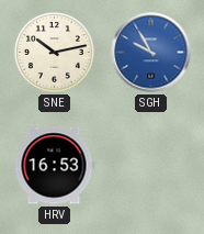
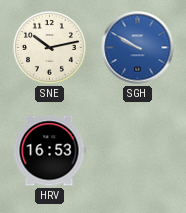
SGH: 9:55 -> 9:50
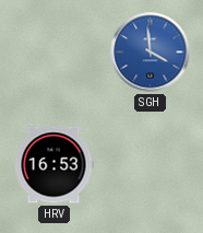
SNE: 10:13 -> none
SGH: 9:50 -> 3:59
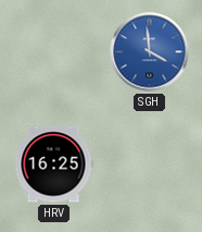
HRV: 16:53 -> 16:25
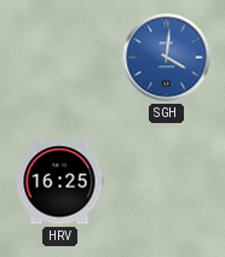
SGH: 3:59 -> 4:01
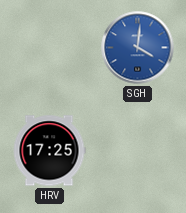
HRV: 16:25 -> 17:25
